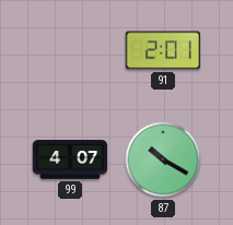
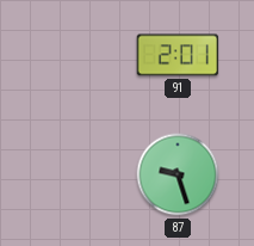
99: 4:07 -> none
87: 10:20 -> 9:27
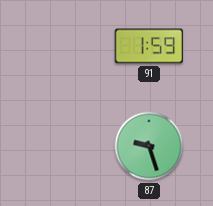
91: 2:01 -> 1:59
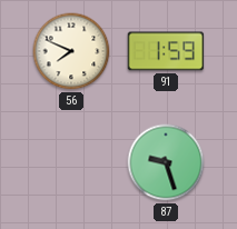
56: none -> 7:49
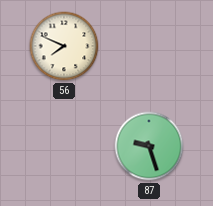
91: 1:59 -> none
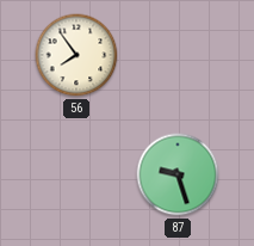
56: 7:49 -> 7:54
